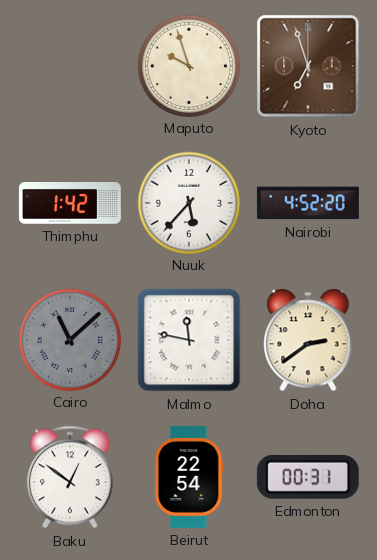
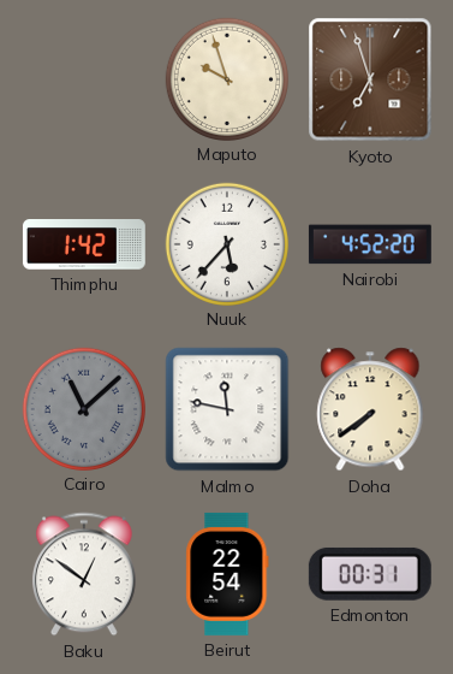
Doha: 2:39 -> 7:39
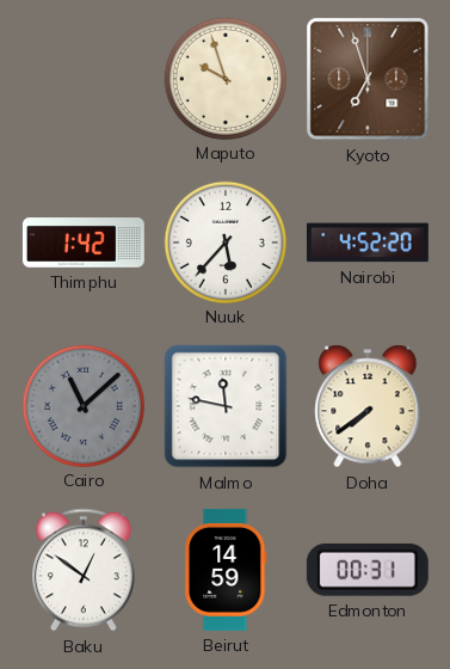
Beirut: 22:54 -> 14:59
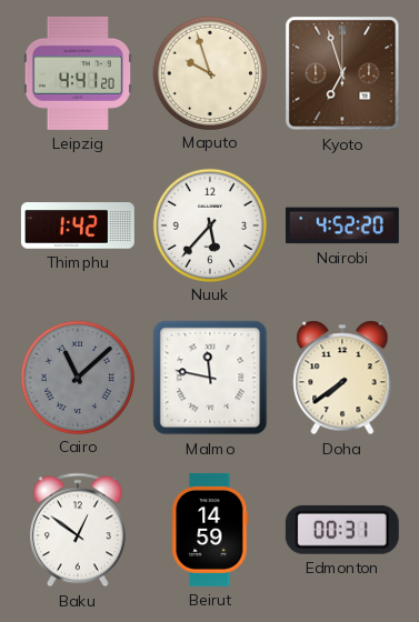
Leipzig: none -> 4:41
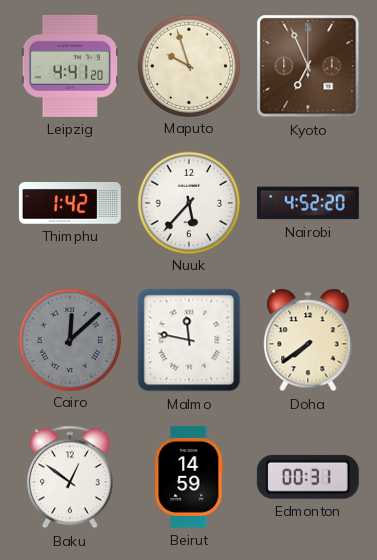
Kyoto: 6:57 -> 6:56
Cairo: 11:08 -> 12:08
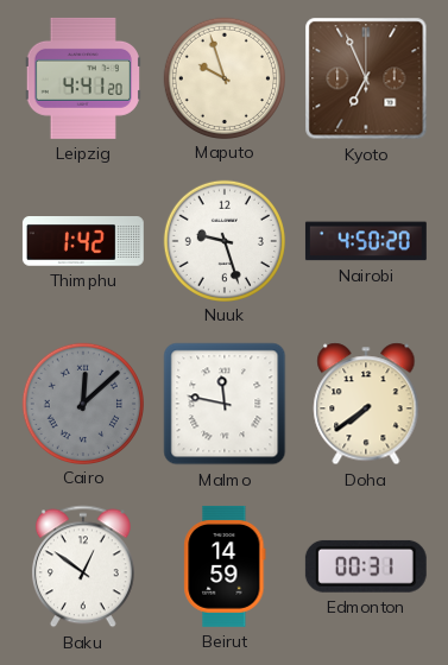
Nuuk: 5:37 -> 9:27
Nairobi: 4:52 -> 4:50
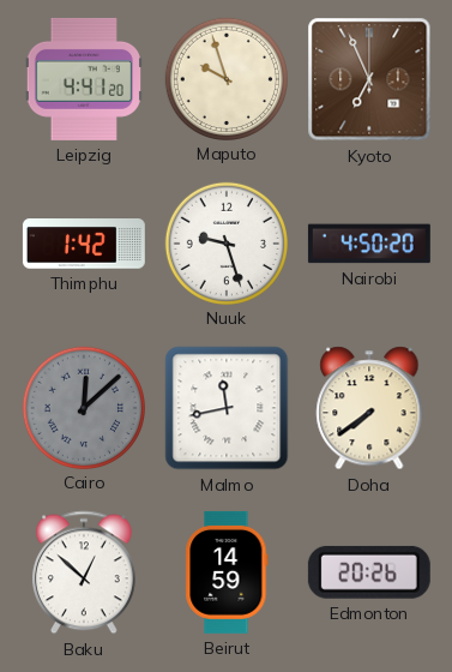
Malmo: 11:47 -> 11:43
Baku: 12:51 -> 12:52
Edmonton: 00:31 -> 20:26
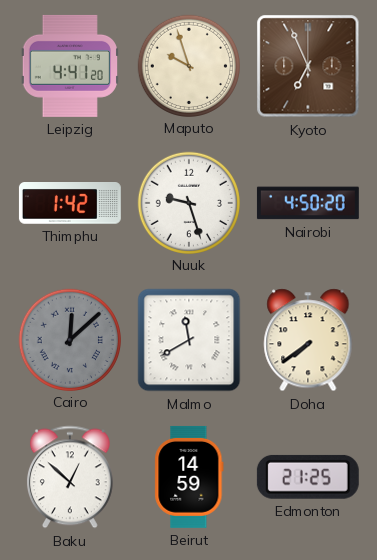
Malmo: 11:43 -> 11:40
Edmonton: 20:26 -> 21:25
